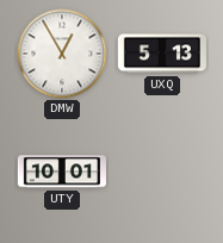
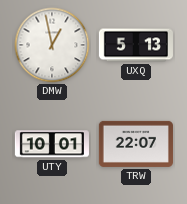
DMW: 12:55 -> 12:58
TRW: none -> 22:07
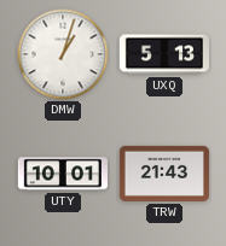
DMW: 12:58 -> 1:03
TRW: 22:07 -> 21:43
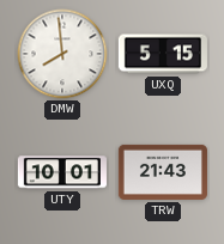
DMW: 1:03 -> 7:59
UXQ: 5:13 -> 5:15
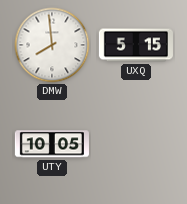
UTY: 10:01 -> 10:05
TRW: 21:43 -> none
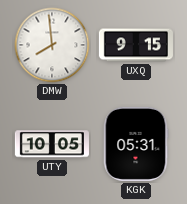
UXQ: 5:15 -> 9:15
KGK: none -> 05:31
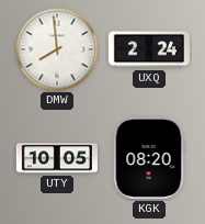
UXQ: 9:15 -> 2:24
KGK: 05:31 -> 08:20
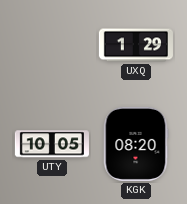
DMW: 7:59 -> none
UXQ: 2:24 -> 1:29
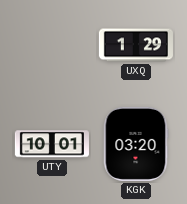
UTY: 10:05 -> 10:01
KGK: 08:20 -> 03:20
